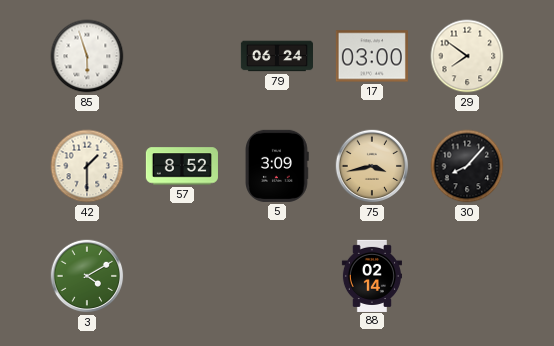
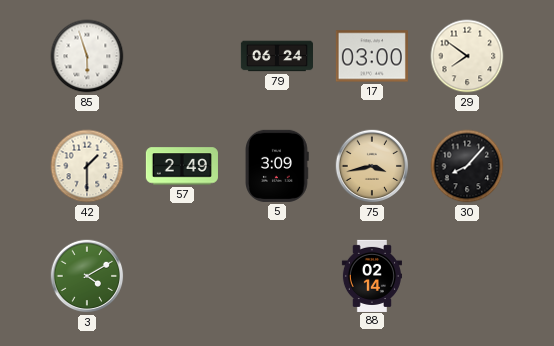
57: 8:52 -> 2:49
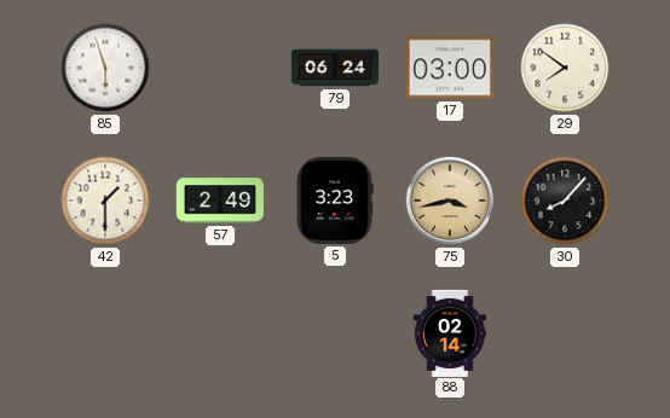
5: 3:09 -> 3:23
3: 4:10 -> none
